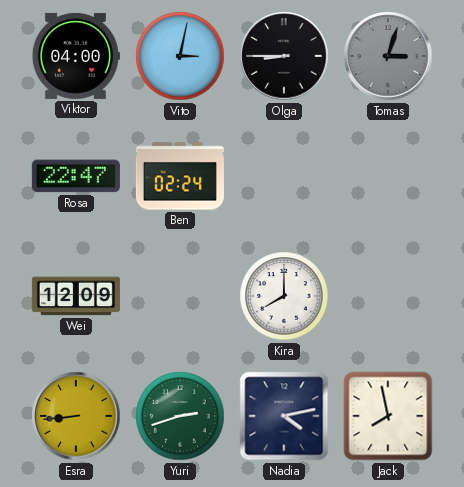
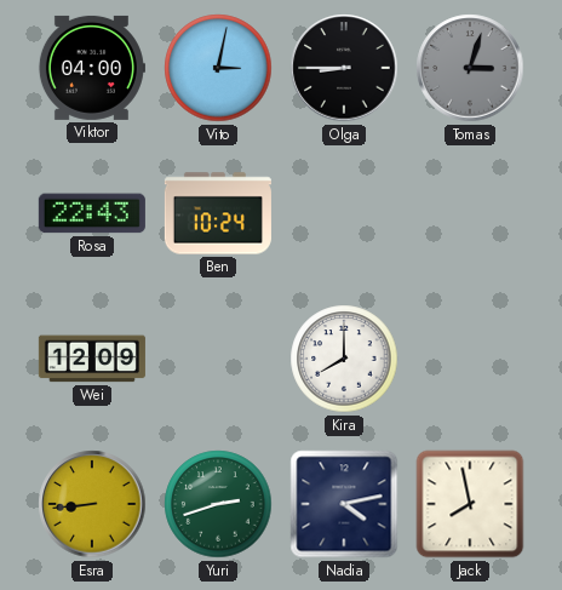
Rosa: 22:47 -> 22:43
Ben: 02:24 -> 10:24
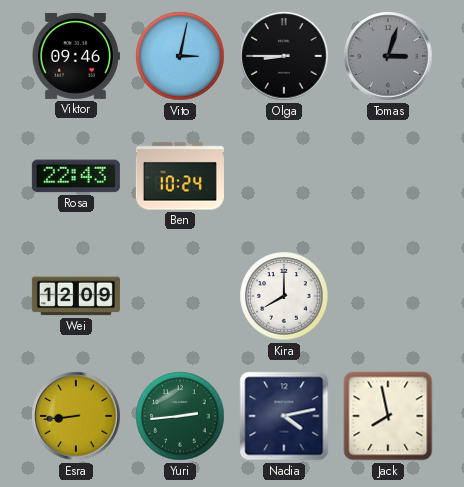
Viktor: 04:00 -> 09:46
Yuri: 2:42 -> 2:44
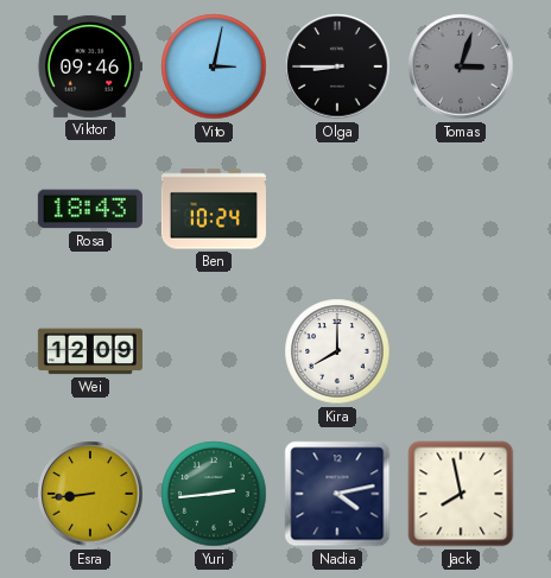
Rosa: 22:43 -> 18:43
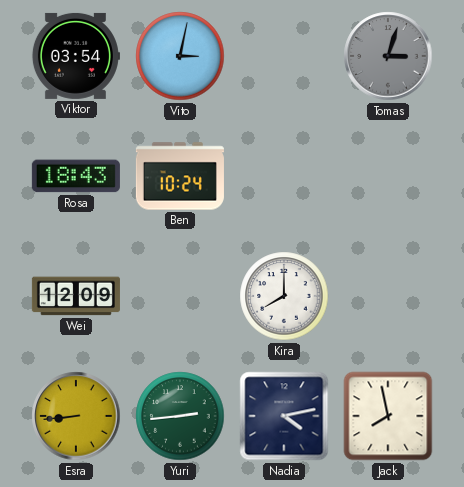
Viktor: 09:46 -> 03:54
Olga: 8:45 -> none
